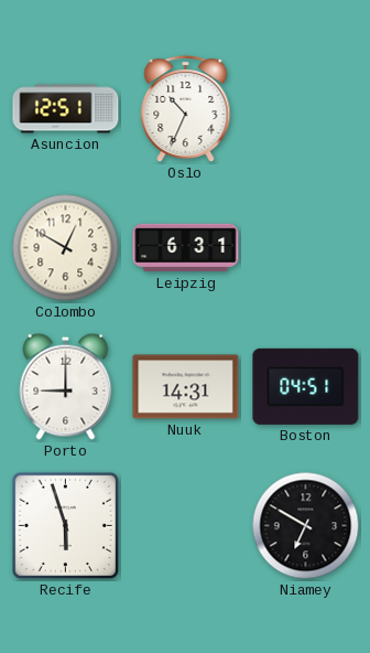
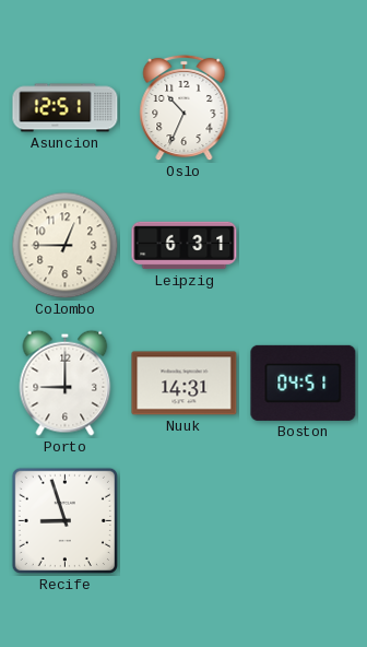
Colombo: 12:50 -> 12:45
Recife: 5:57 -> 8:57
Niamey: 6:50 -> none
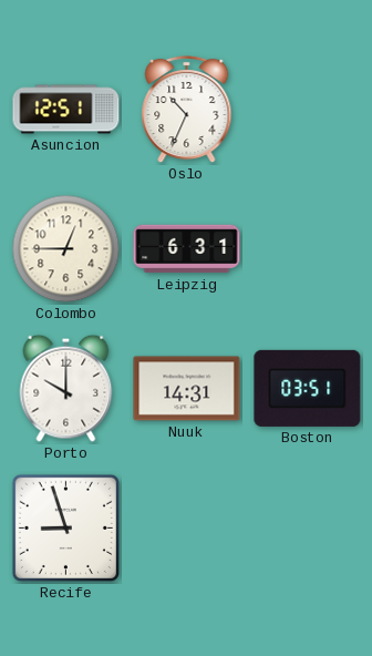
Porto: 9:00 -> 10:00
Boston: 04:51 -> 03:51
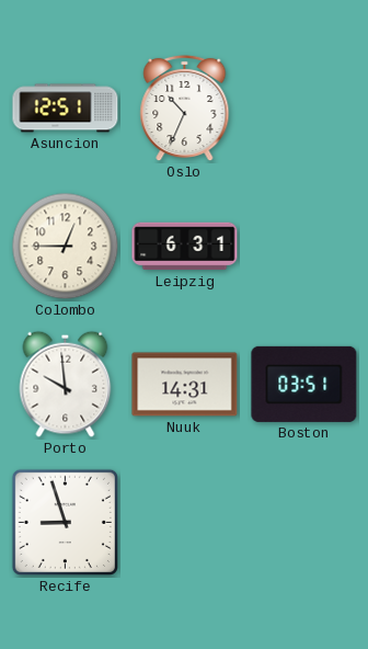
Porto: 10:00 -> 9:59
